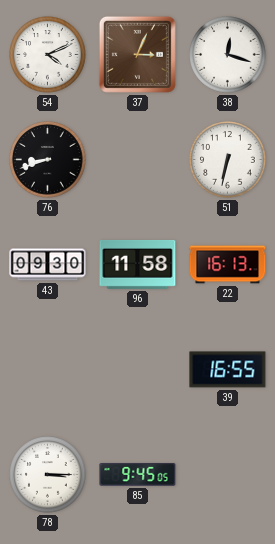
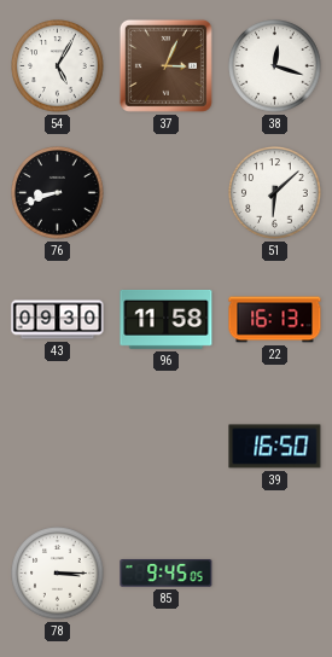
54: 4:11 -> 5:05
51: 6:32 -> 6:08
39: 16:55 -> 16:50
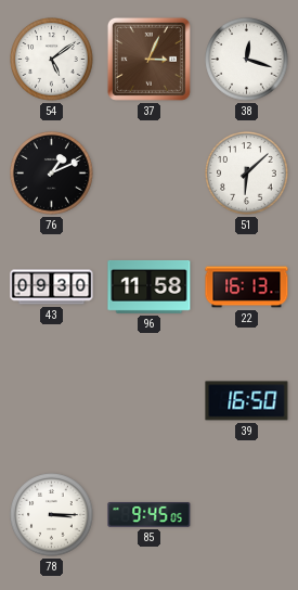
54: 5:05 -> 5:09
76: 8:42 -> 1:11
